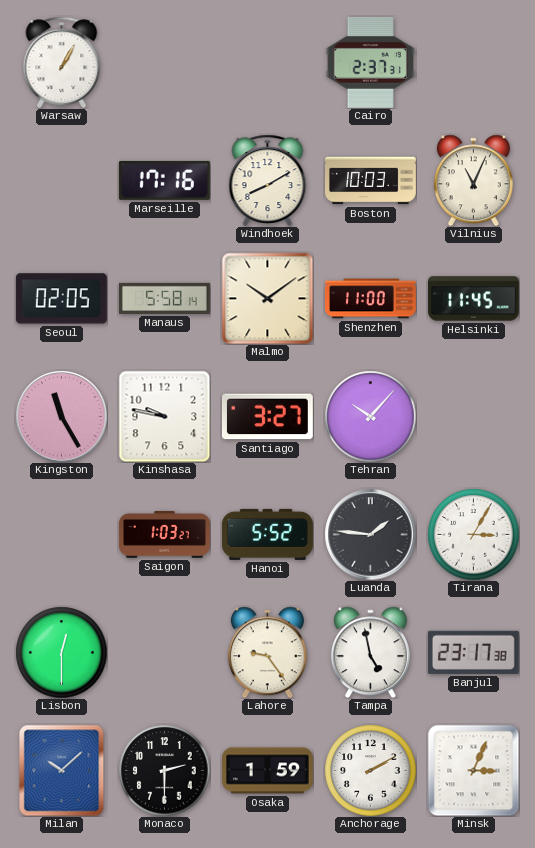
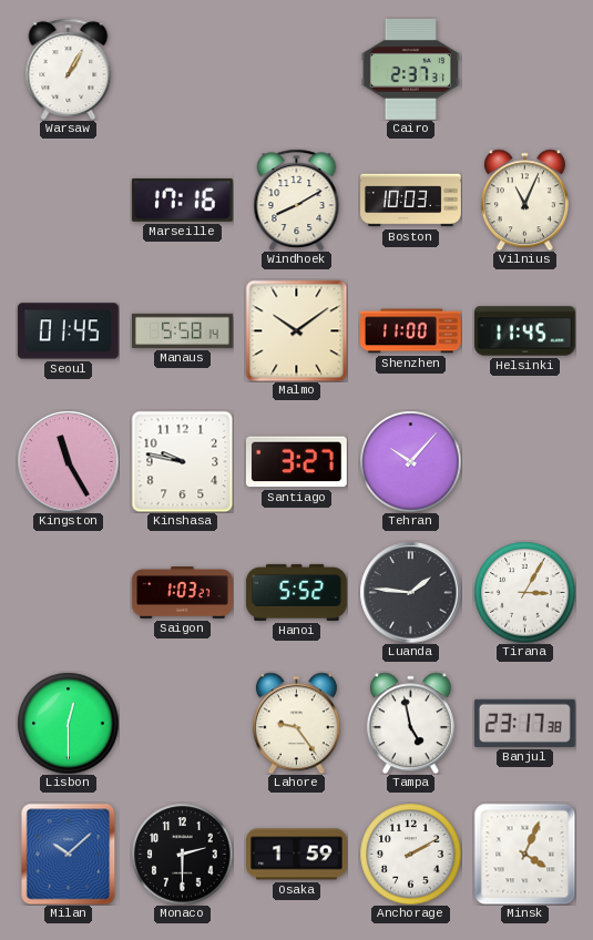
Seoul: 02:05 -> 01:45
Minsk: 3:04 -> 4:04
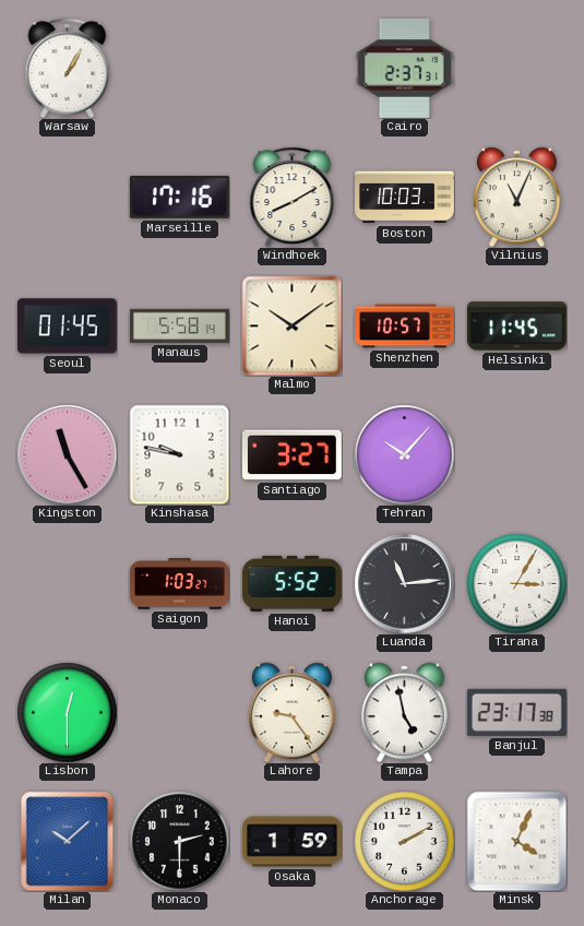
Shenzhen: 11:00 -> 10:57
Luanda: 1:46 -> 11:14
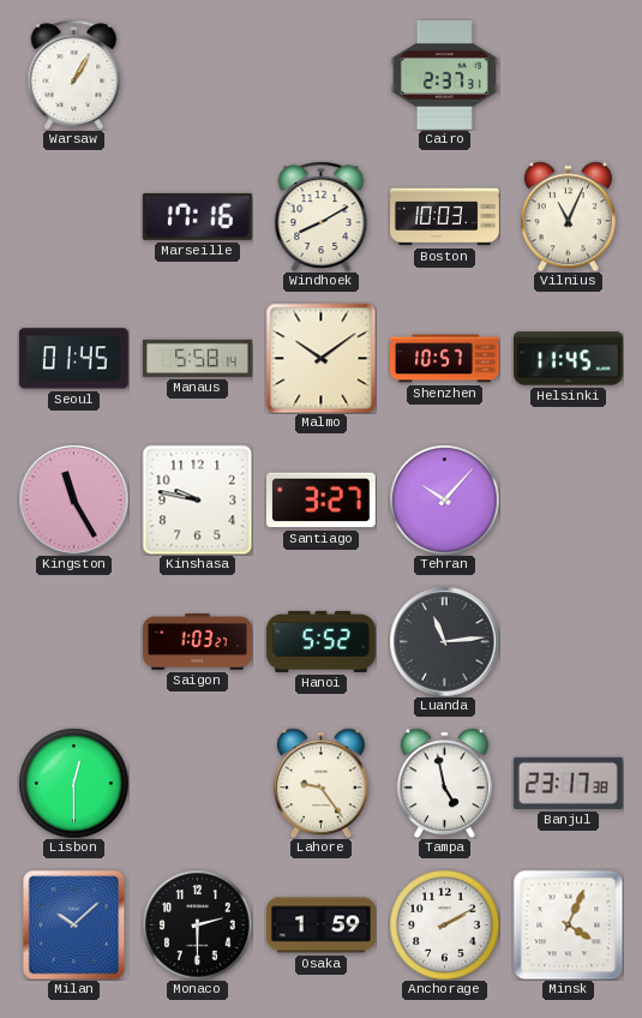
Tirana: 3:05 -> none
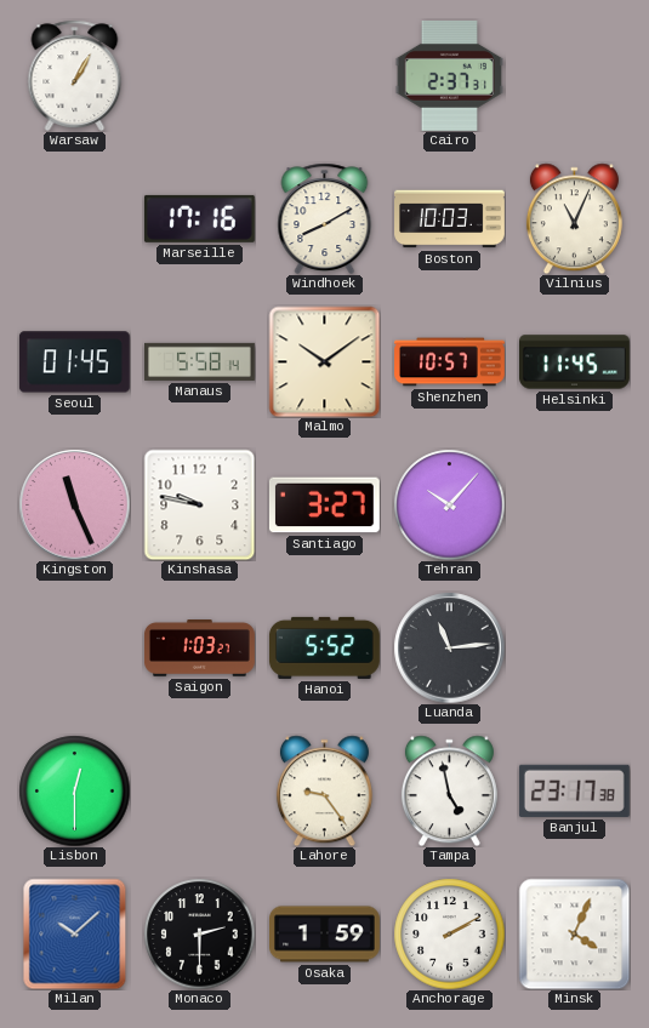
Kingston: 11:25 -> 11:26
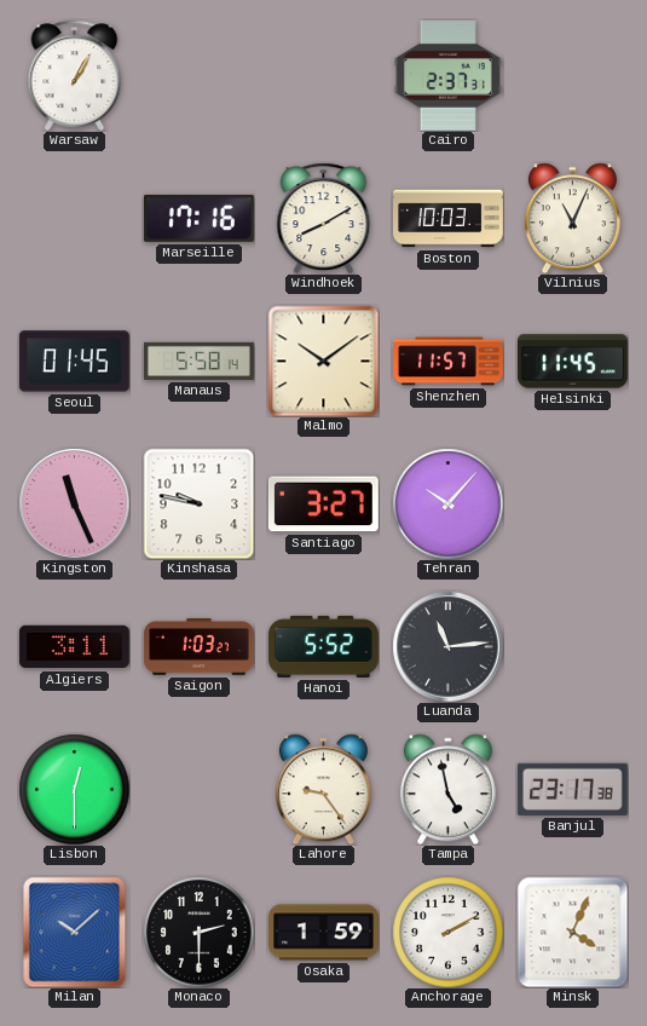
Shenzhen: 10:57 -> 11:57
Algiers: none -> 3:11
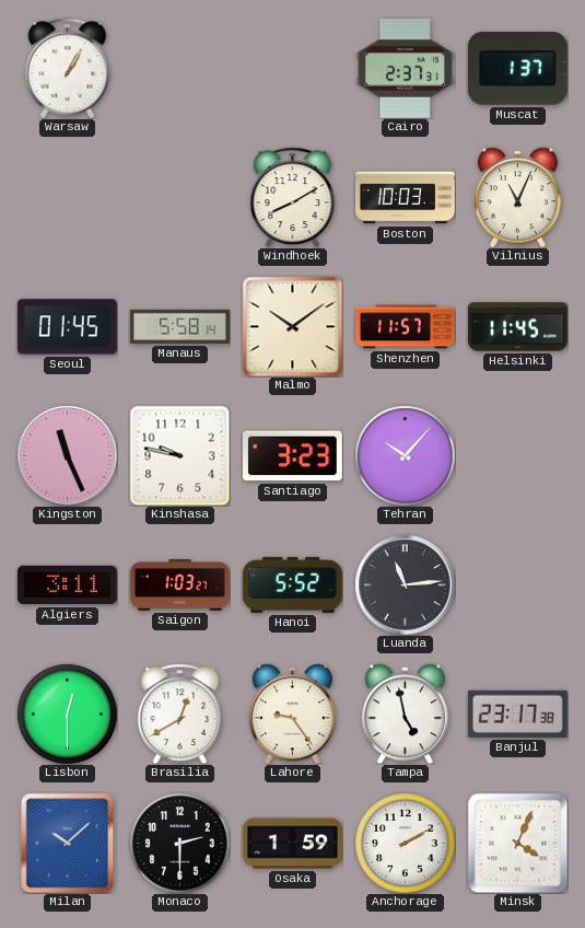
Muscat: none -> 1:37
Marseille: 17:16 -> none
Santiago: 3:27 -> 3:23
Brasilia: none -> 12:40
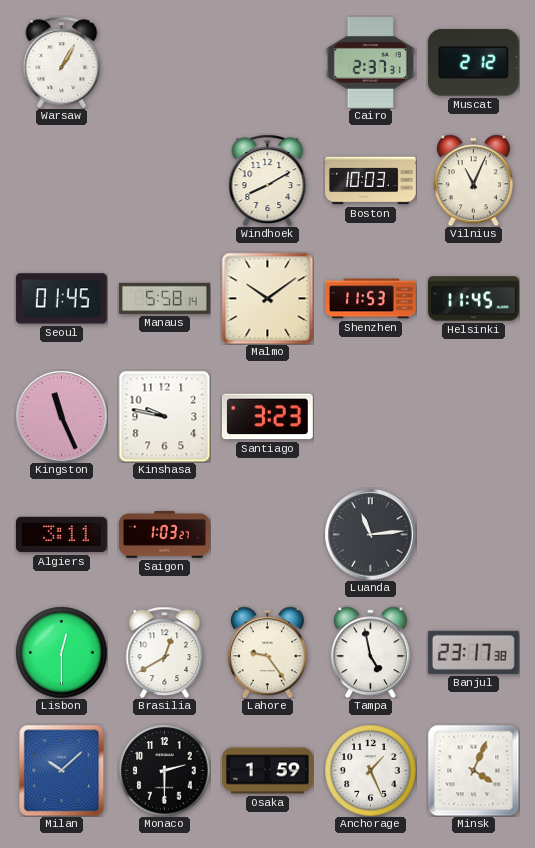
Muscat: 1:37 -> 2:12
Shenzhen: 11:57 -> 11:53
Tehran: 10:07 -> none
Hanoi: 5:52 -> none
Anchorage: 2:10 -> 1:26
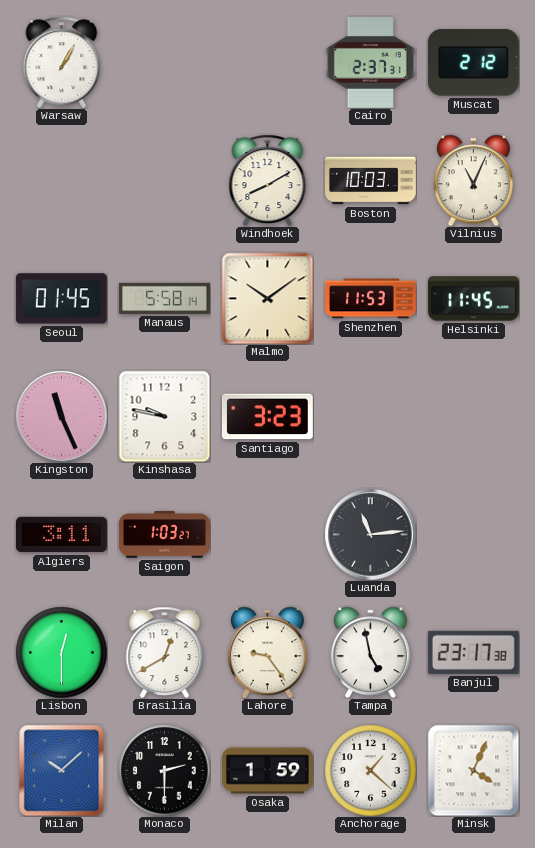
Anchorage: 1:26 -> 1:22
